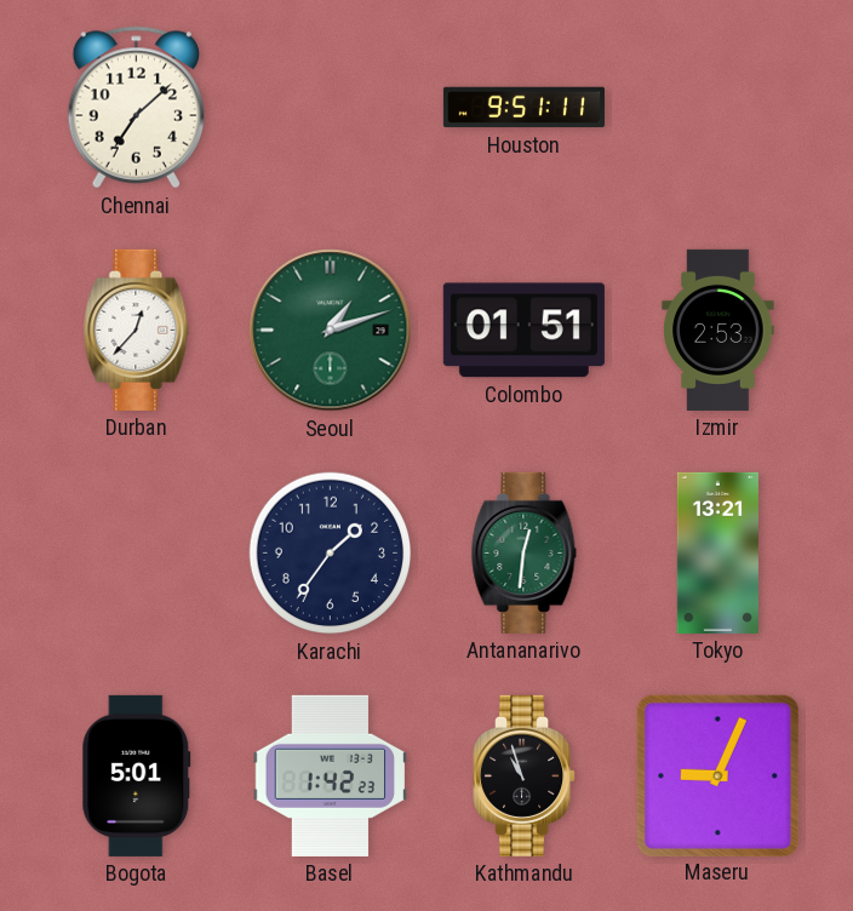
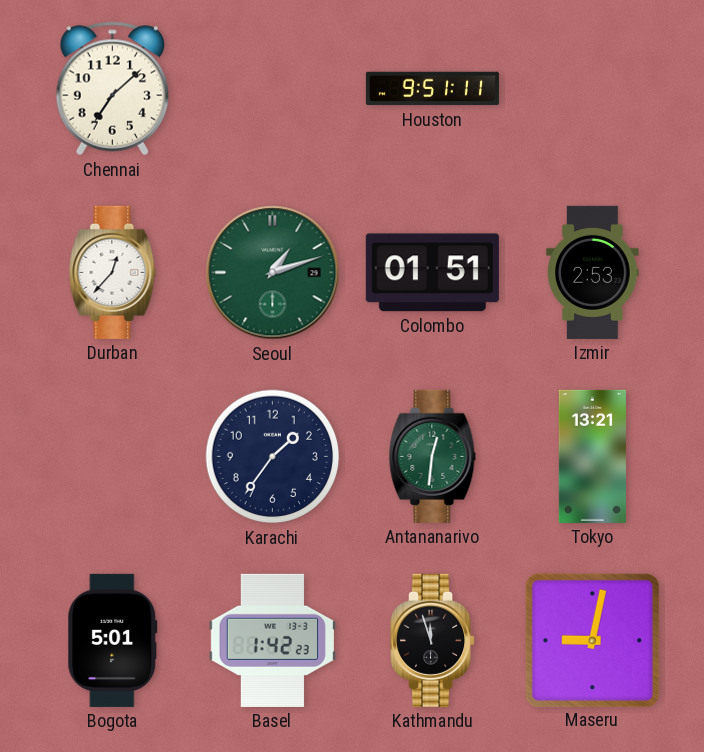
Kathmandu: 10:57 -> 11:57
Maseru: 9:04 -> 9:02
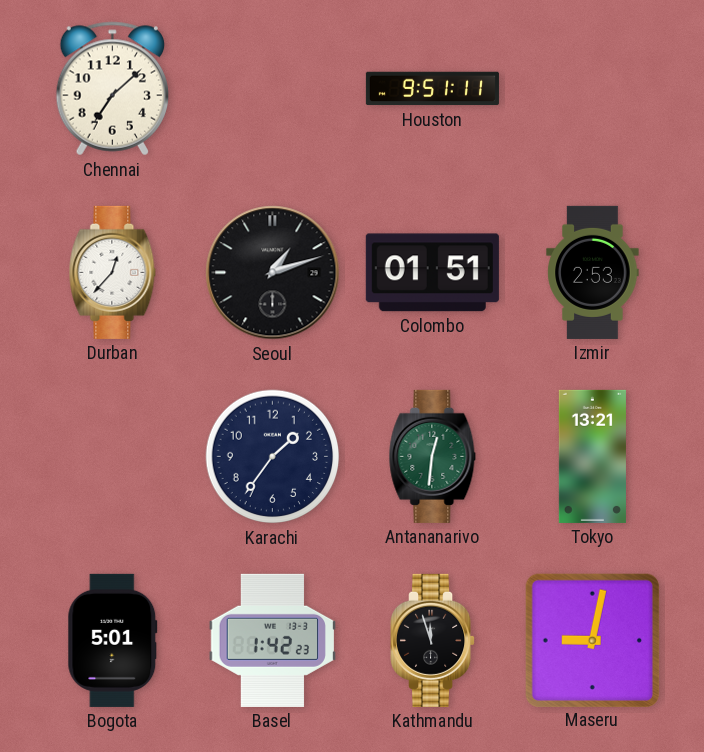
Seoul dial: green -> black
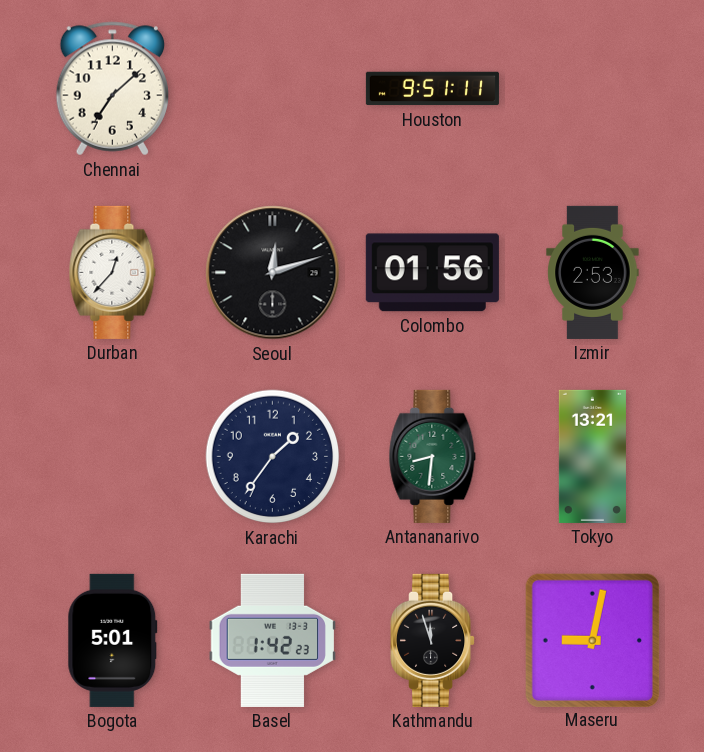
Seoul: 1:12 -> 12:12
Colombo: 01:51 -> 01:56
Antananarivo: 12:31 -> 8:31
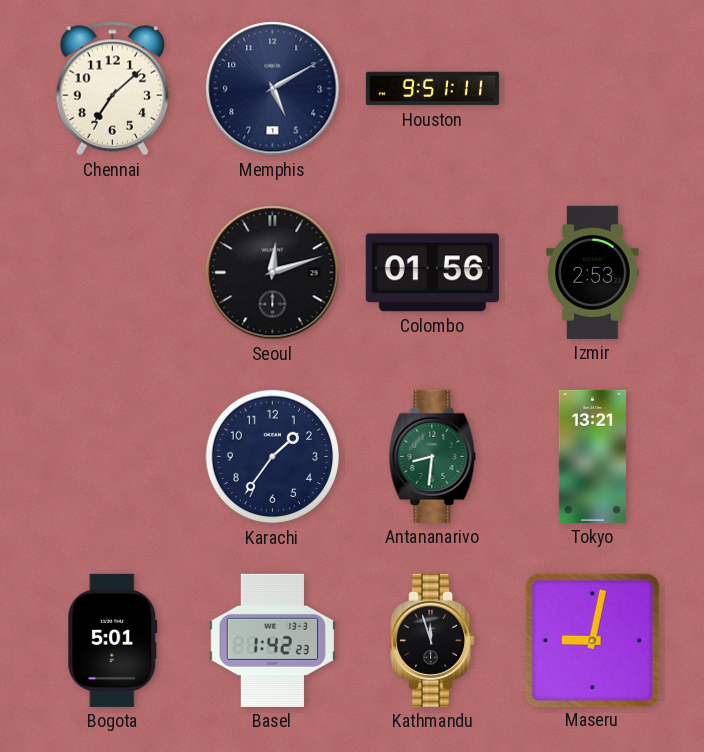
Memphis: none -> 5:10
Durban: 12:37 -> none
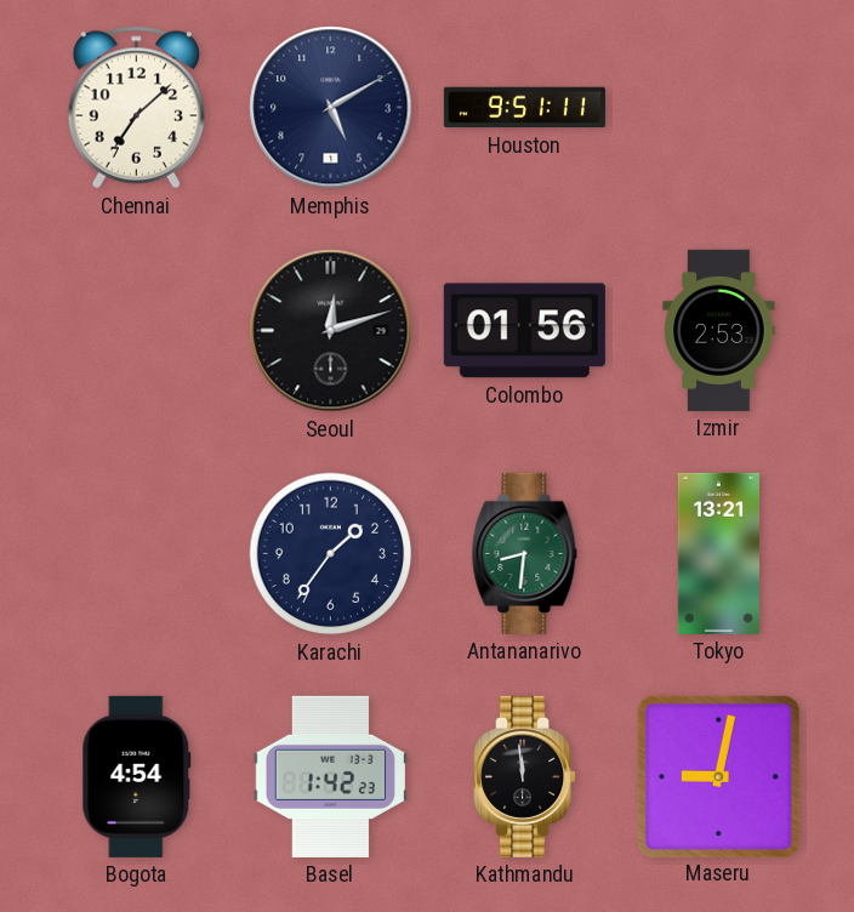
Bogota: 5:01 -> 4:54
Kathmandu: 11:57 -> 11:59
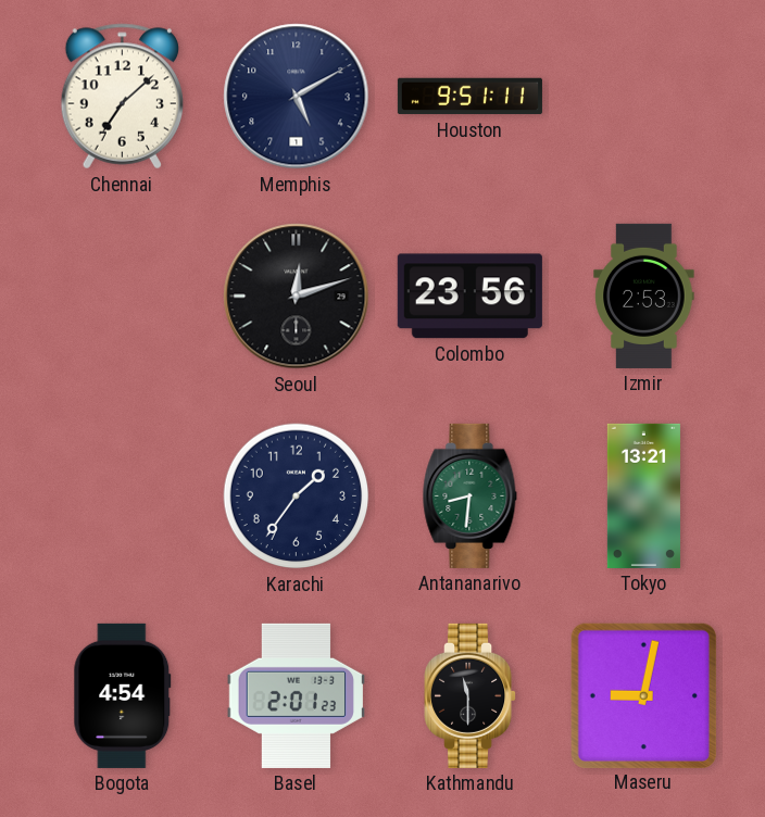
Colombo: 01:56 -> 23:56
Basel: 1:42 -> 2:01
Kathmandu: 11:59 -> 11:30
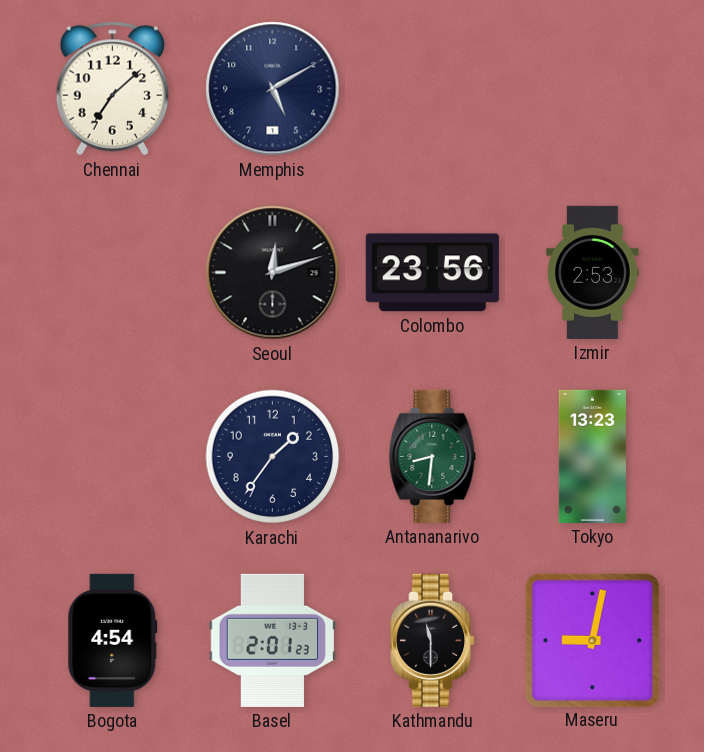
Houston: 9:51 -> none
Tokyo: 13:21 -> 13:23
